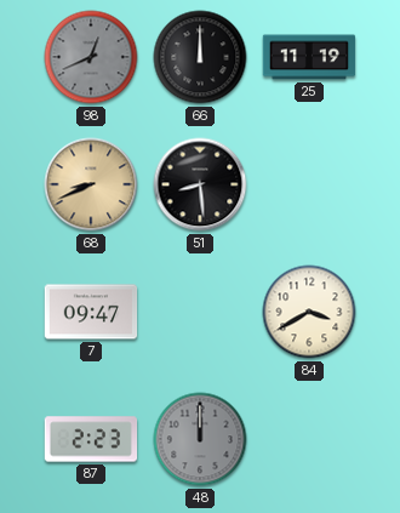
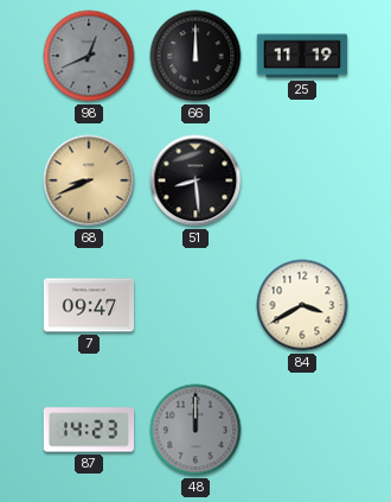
87: 2:23 -> 14:23
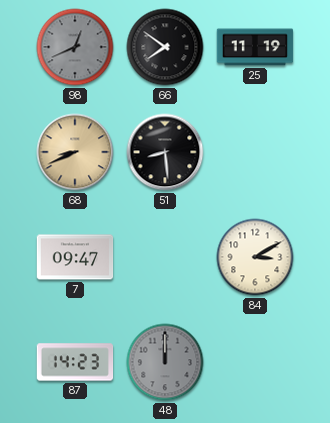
66: 12:00 -> 7:51
84: 3:40 -> 3:10
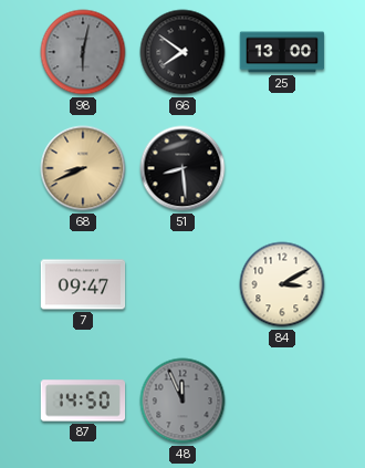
98: 12:41 -> 6:02
25: 11:19 -> 13:00
87: 14:23 -> 14:50
48: 12:00 -> 11:56
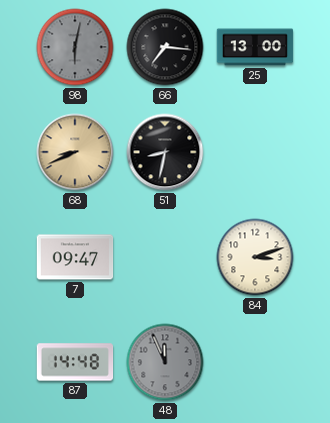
66: 7:51 -> 7:16
51: 8:29 -> 8:32
84: 3:10 -> 3:12
87: 14:50 -> 14:48
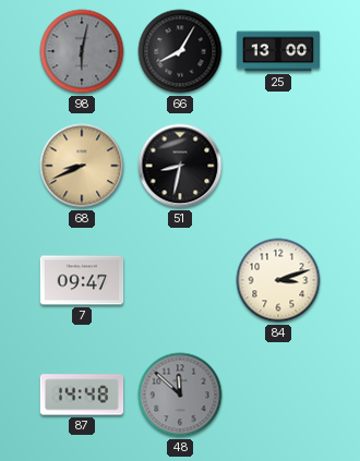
66: 7:16 -> 8:05
48: 11:56 -> 11:52
